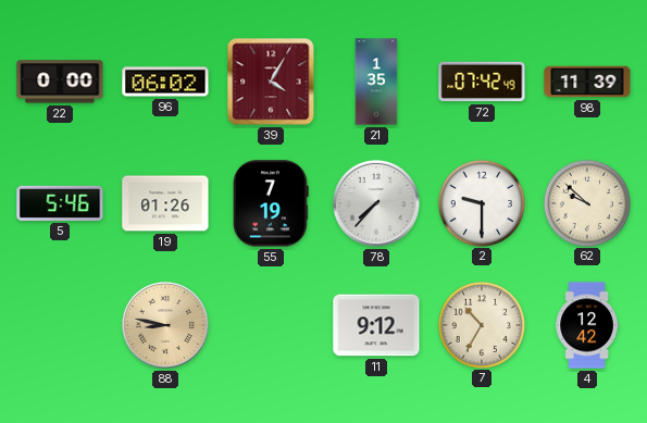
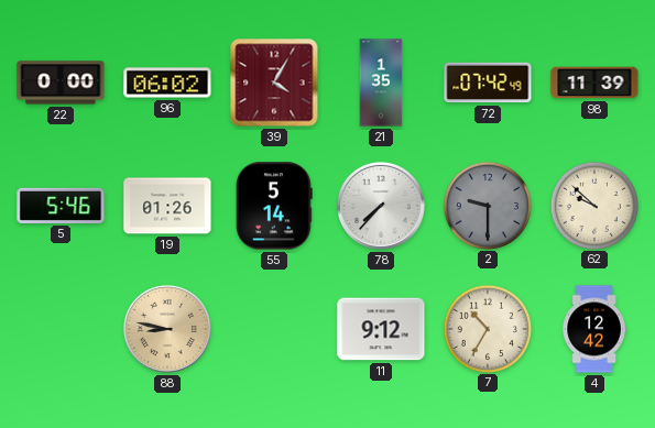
55: 7:19 -> 5:14
2 dial: white -> grey
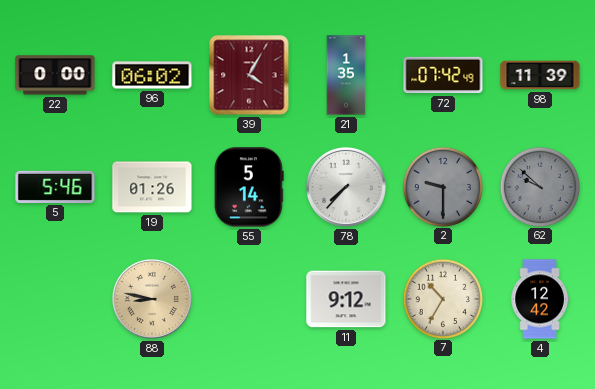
62 dial: cream -> grey
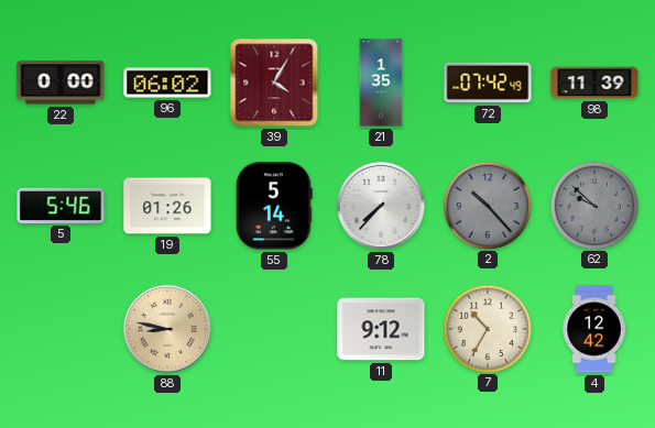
2: 9:30 -> 10:23
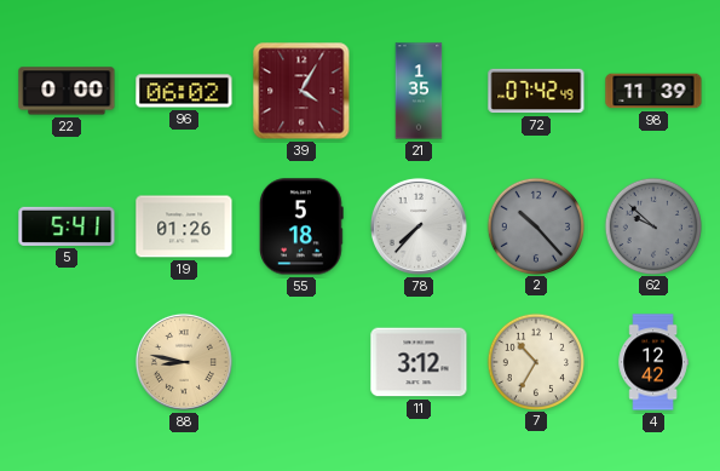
5: 5:46 -> 5:41
55: 5:14 -> 5:18
11: 9:12 -> 3:12
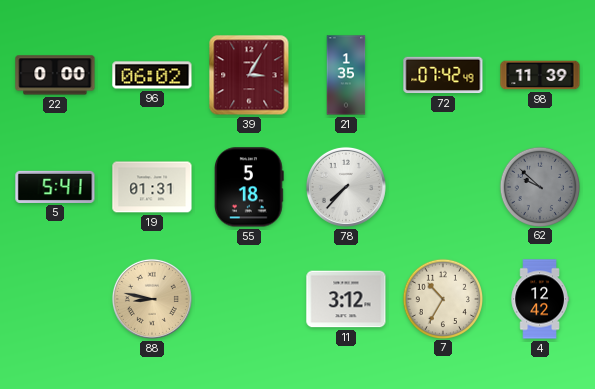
39: 4:05 -> 3:05
19: 01:26 -> 01:31
2: 10:23 -> none
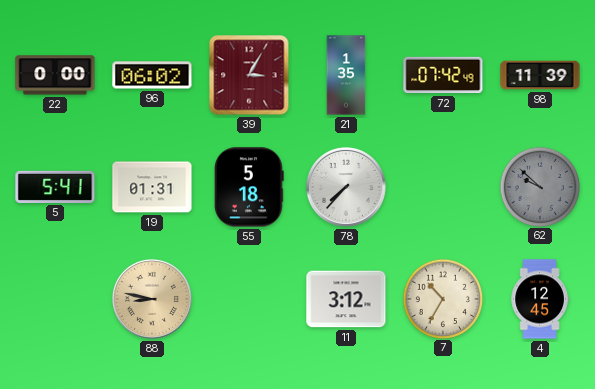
4: 12:42 -> 12:45
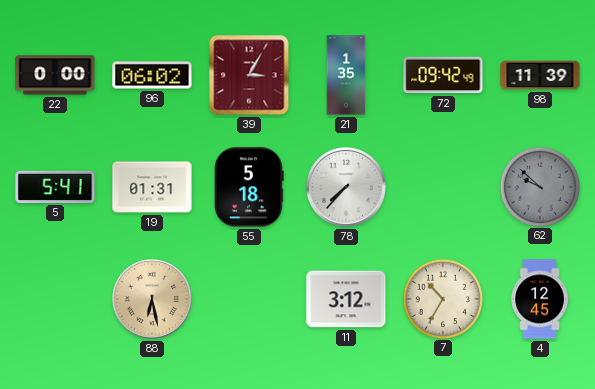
72: 07:42 -> 09:42
88: 8:47 -> 6:28
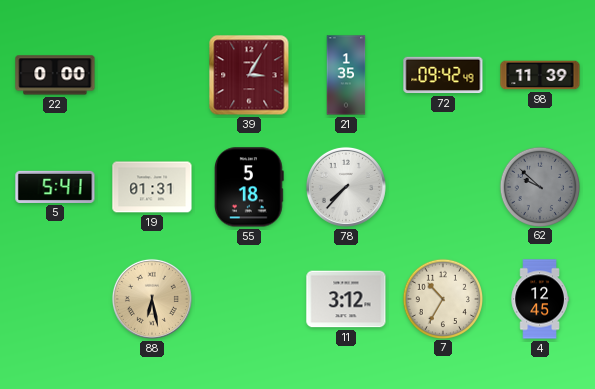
96: 06:02 -> none
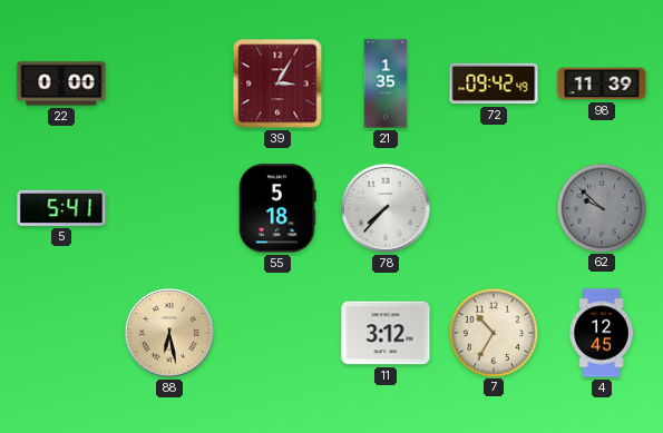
19: 01:31 -> none
